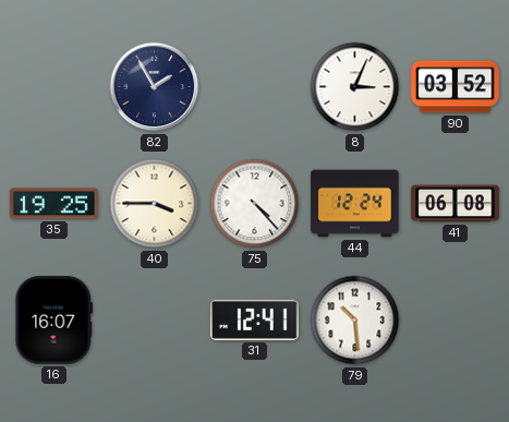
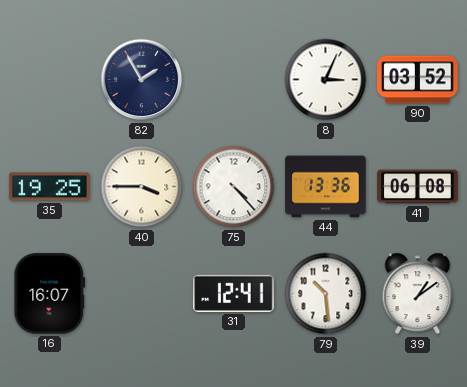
44: 12:24 -> 13:36
39: none -> 1:09
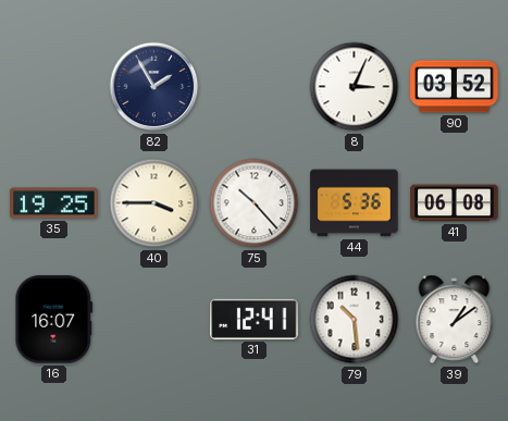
75: 4:23 -> 10:23
44: 13:36 -> 5:36
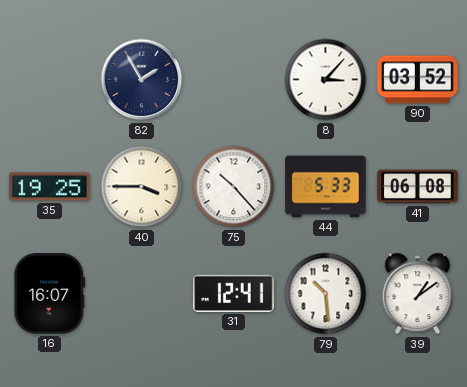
8: 3:04 -> 3:07
44: 5:36 -> 5:33
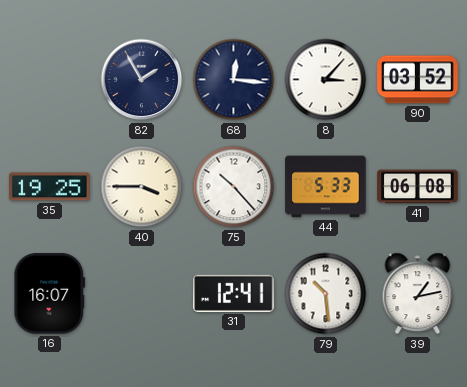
68: none -> 12:16
39: 1:09 -> 1:13
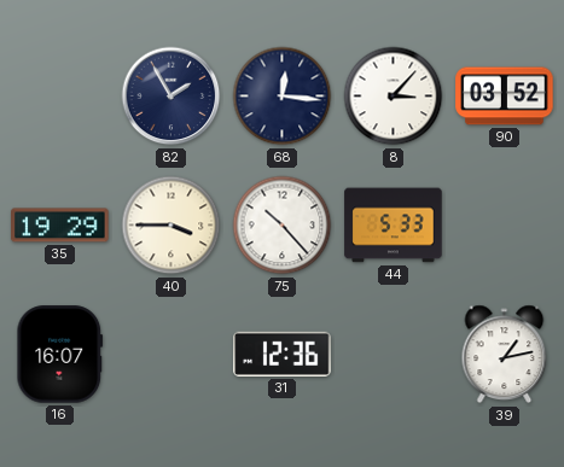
35: 19:25 -> 19:29
41: 06:08 -> none
31: 12:41 -> 12:36
79: 10:29 -> none
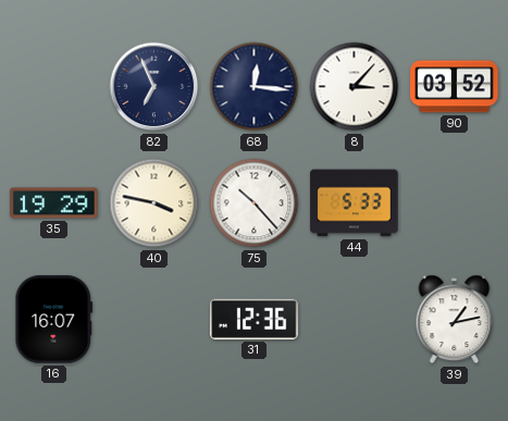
82: 1:55 -> 6:56
40: 3:45 -> 3:47
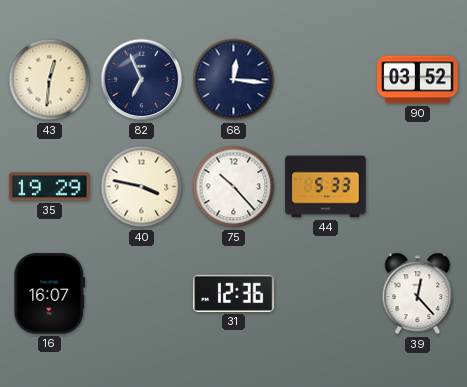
43: none -> 12:31
8: 3:07 -> none
39: 1:13 -> 12:23
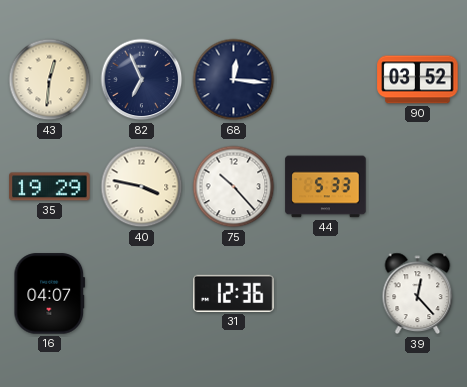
16: 16:07 -> 04:07
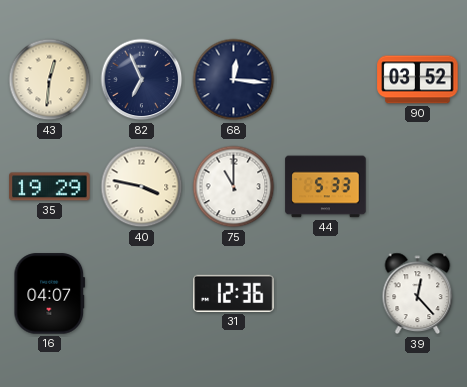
75: 10:23 -> 11:00
